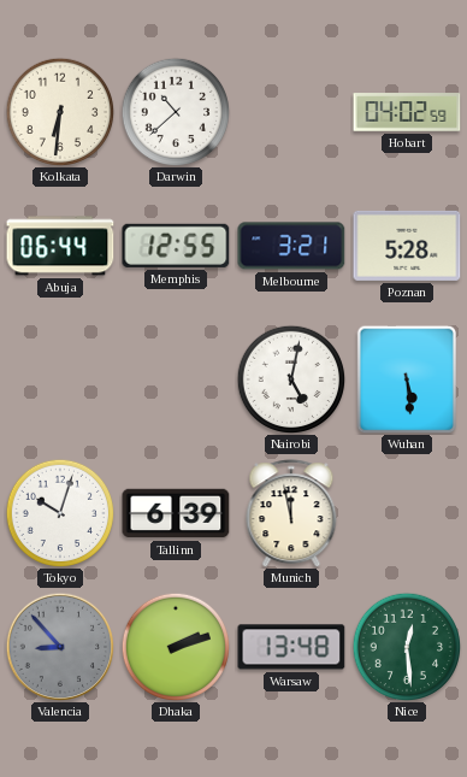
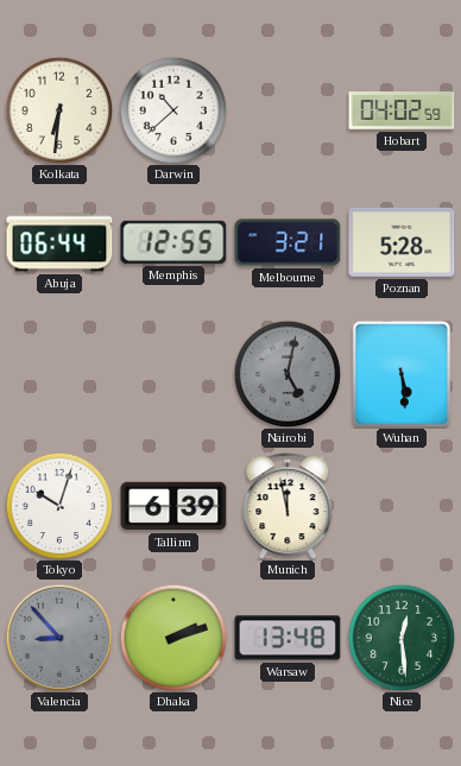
Nairobi dial: white -> grey
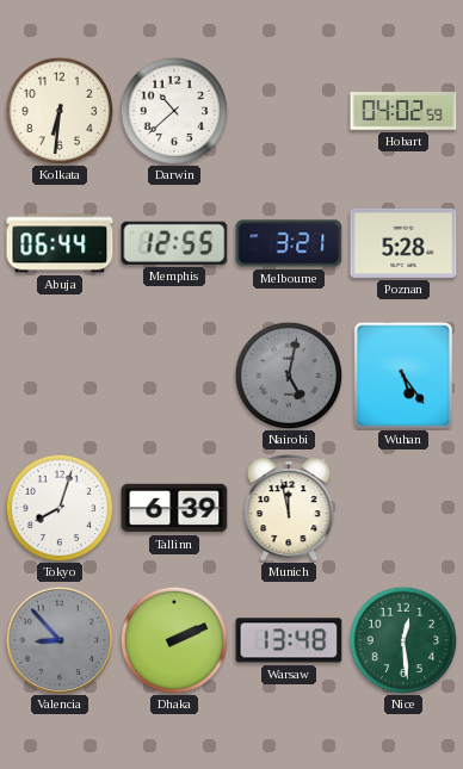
Wuhan: 5:29 -> 5:24
Tokyo: 10:03 -> 8:03
Dhaka: 2:12 -> 2:11
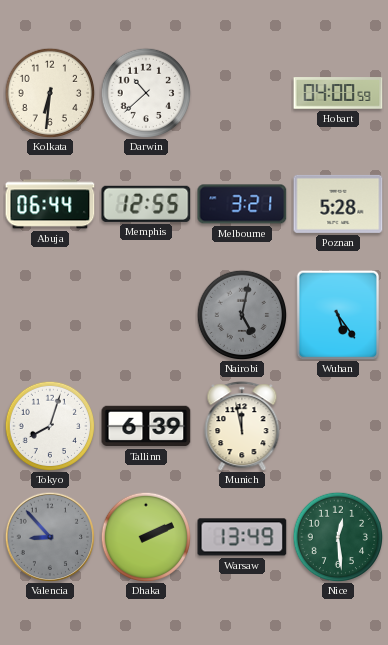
Hobart: 04:02 -> 04:00
Warsaw: 13:48 -> 13:49
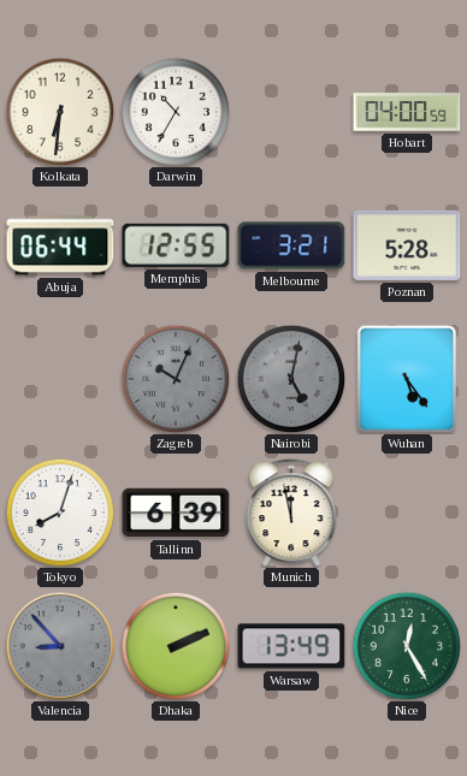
Darwin: 10:38 -> 10:35
Zagreb: none -> 10:04
Nice: 12:29 -> 12:25
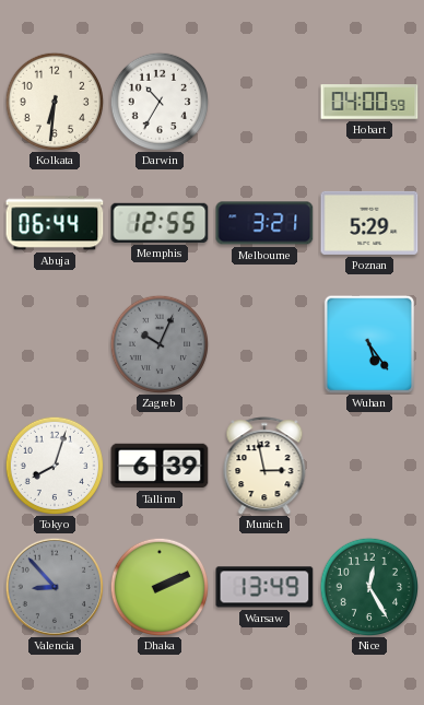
Poznan: 5:28 -> 5:29
Nairobi: 5:02 -> none
Munich: 11:58 -> 2:58
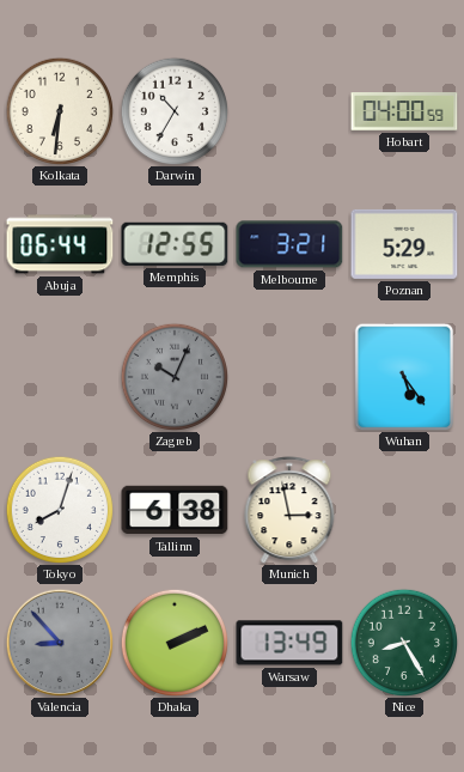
Tallinn: 6:39 -> 6:38
Nice: 12:25 -> 8:25
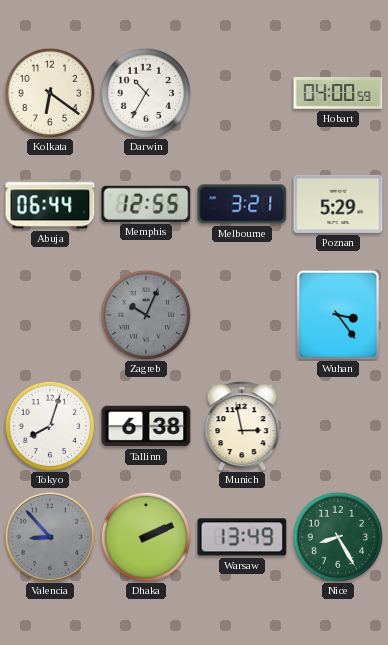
Kolkata: 6:31 -> 6:21
Wuhan: 5:24 -> 3:24
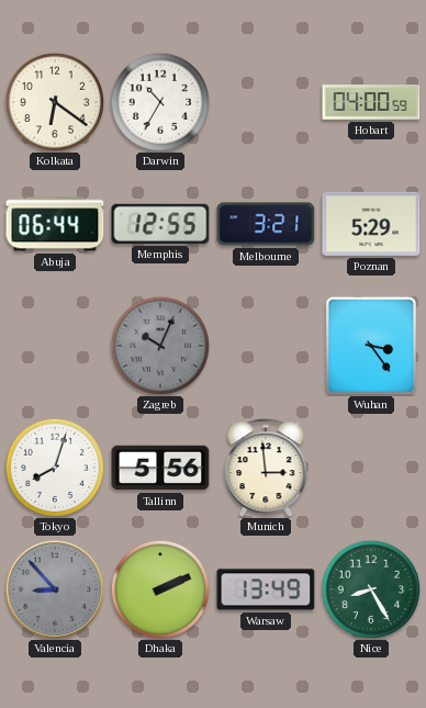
Tallinn: 6:38 -> 5:56
Munich: 2:58 -> 2:59
